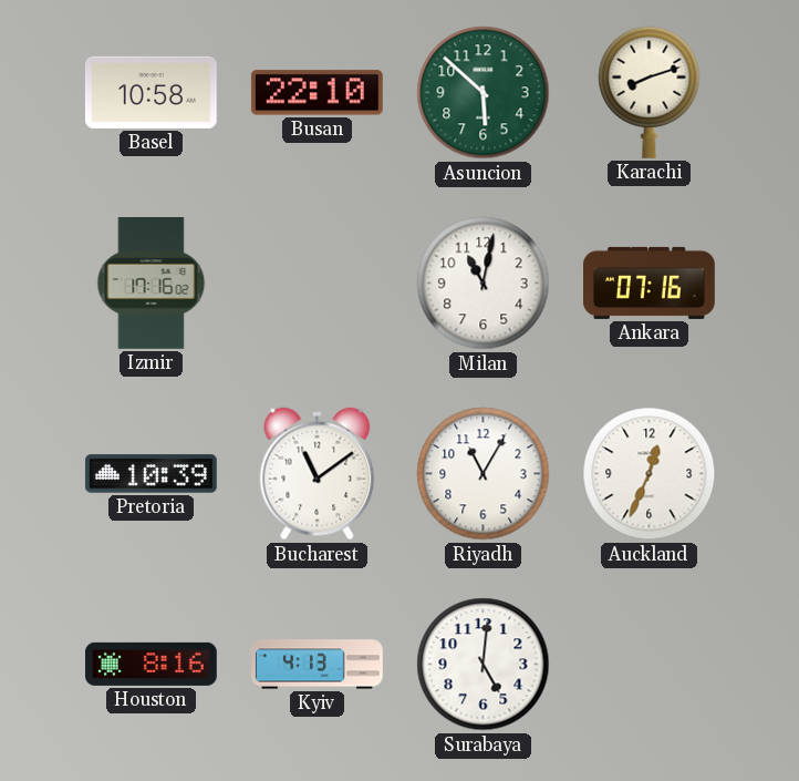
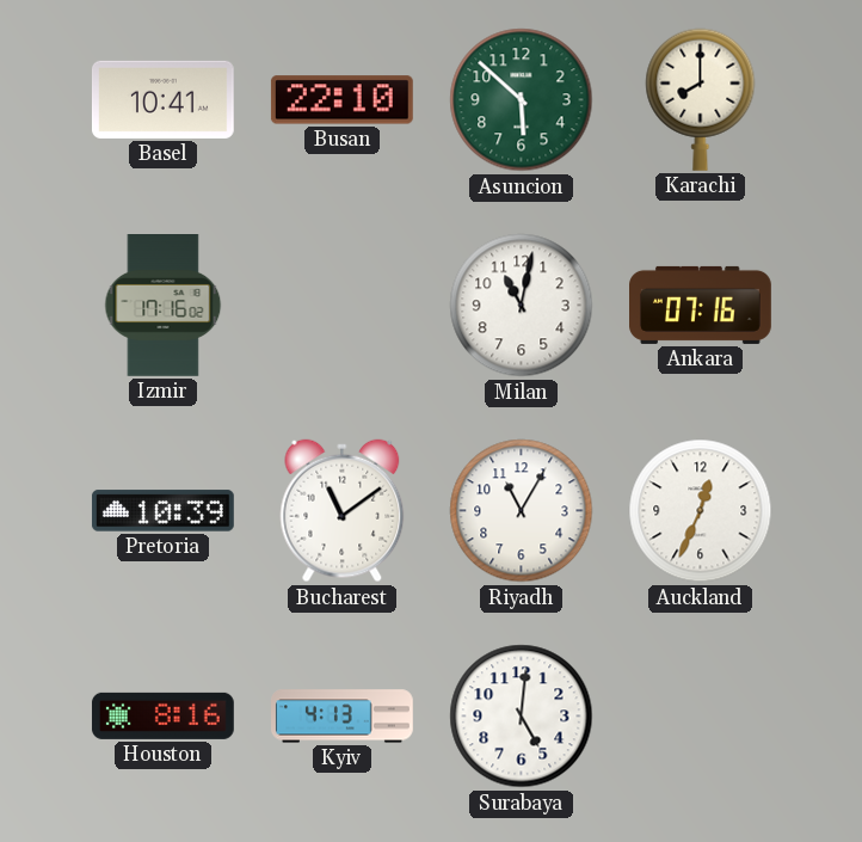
Basel: 10:58 -> 10:41
Karachi: 8:12 -> 8:00
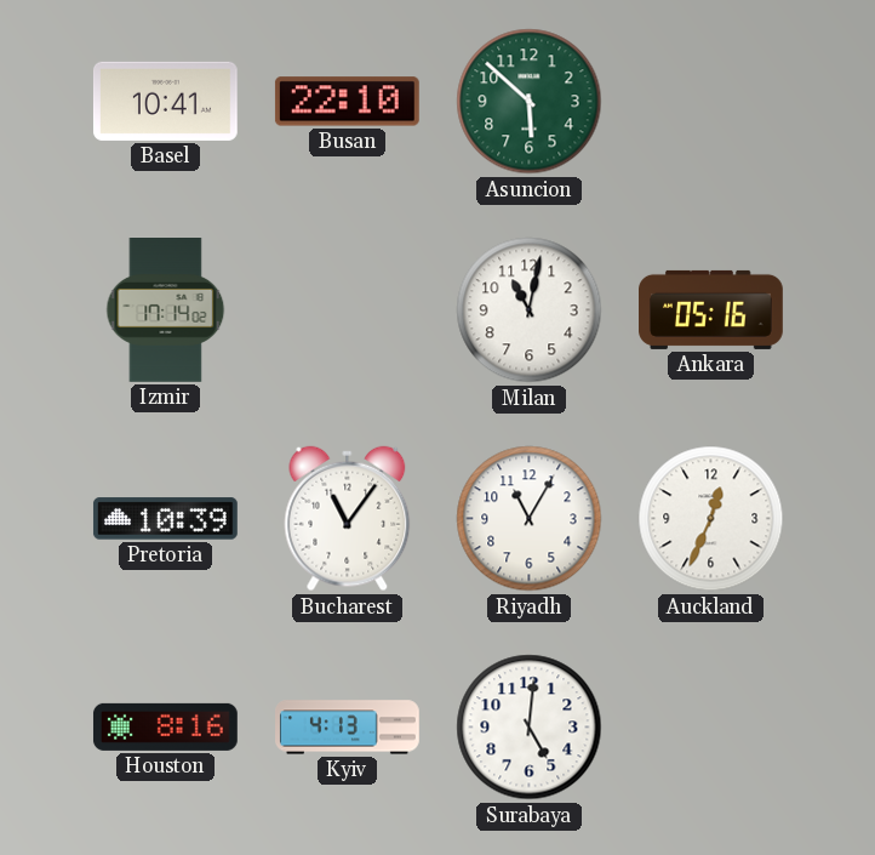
Karachi: 8:00 -> none
Izmir: 17:16 -> 17:14
Ankara: 07:16 -> 05:16
Bucharest: 11:09 -> 11:06
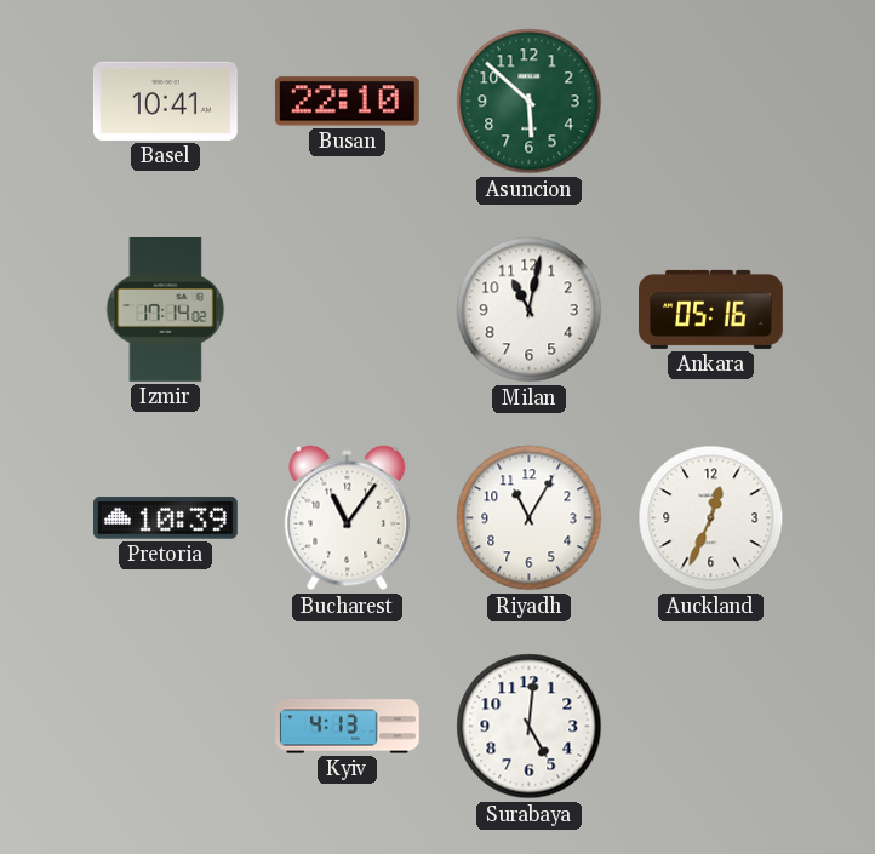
Houston: 8:16 -> none
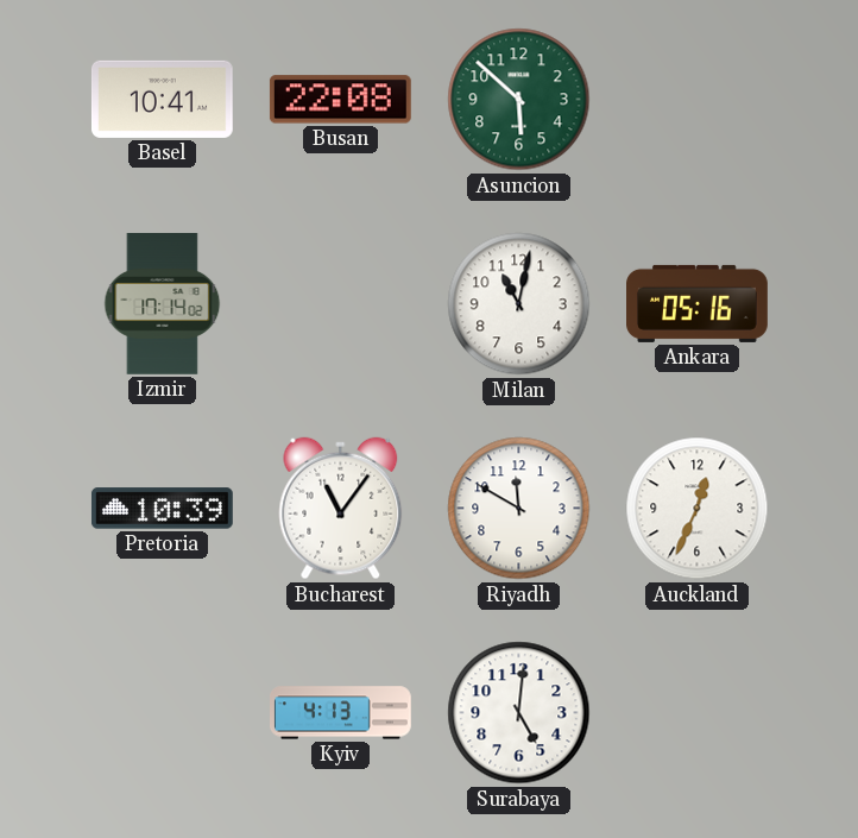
Busan: 22:10 -> 22:08
Riyadh: 11:05 -> 11:50
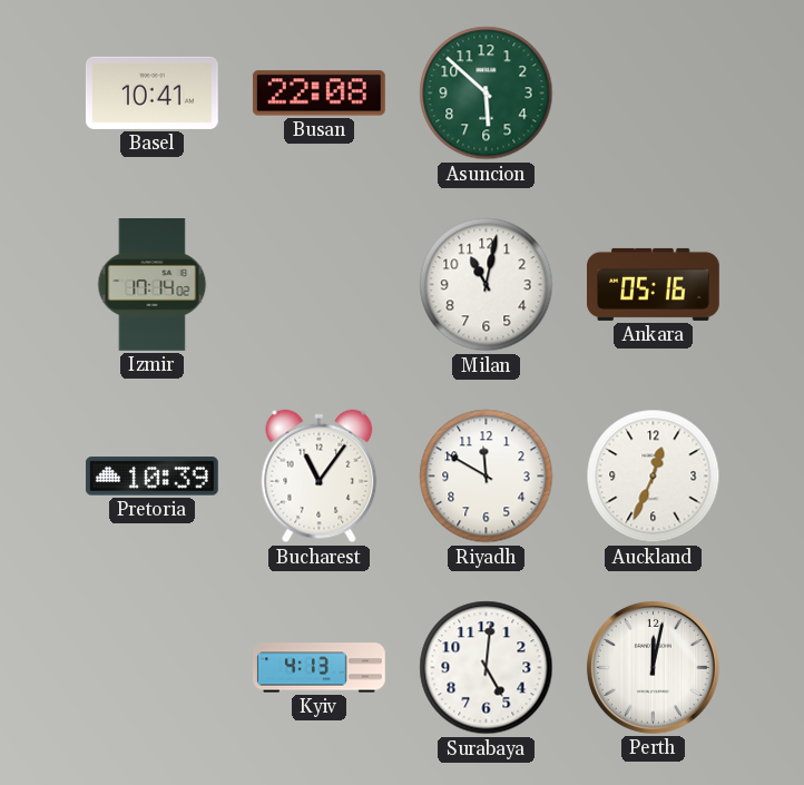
Perth: none -> 12:02
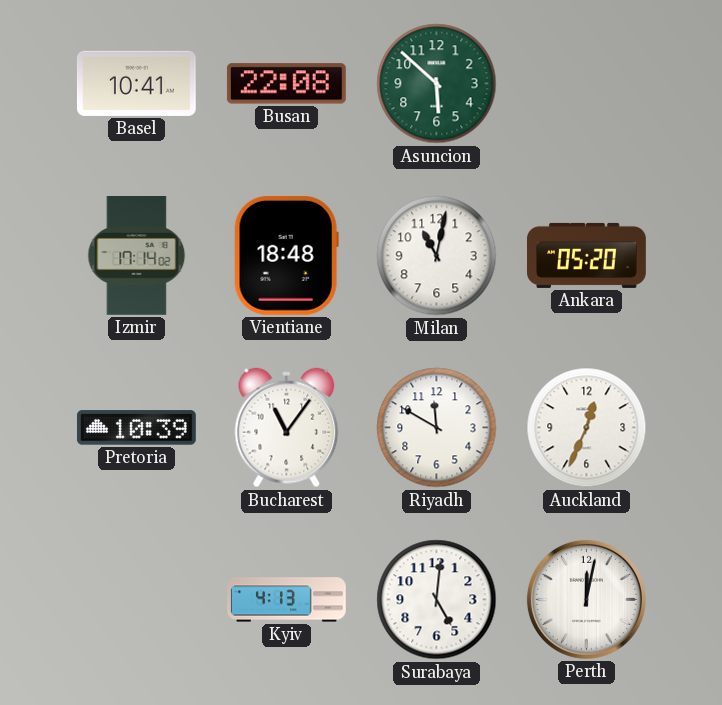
Vientiane: none -> 18:48
Ankara: 05:16 -> 05:20
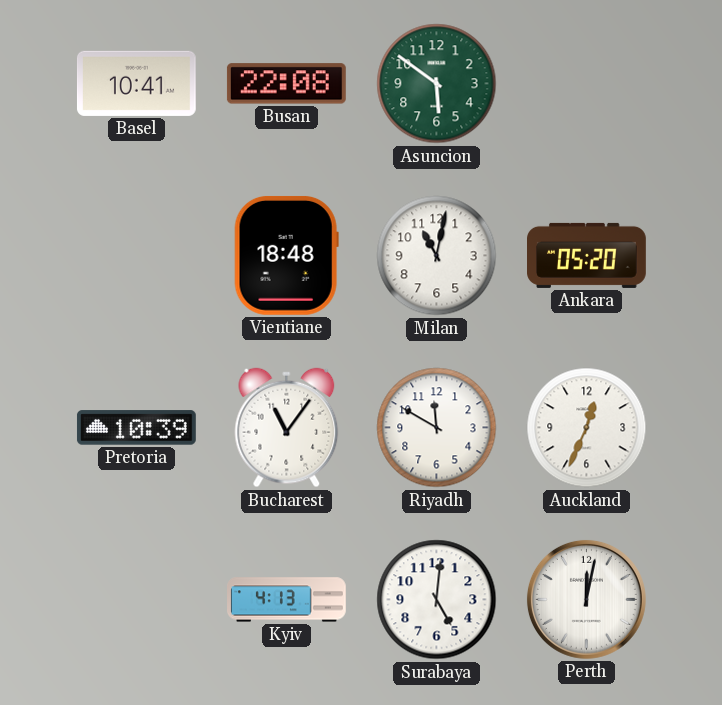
Asuncion: 5:52 -> 5:51
Izmir: 17:14 -> none
